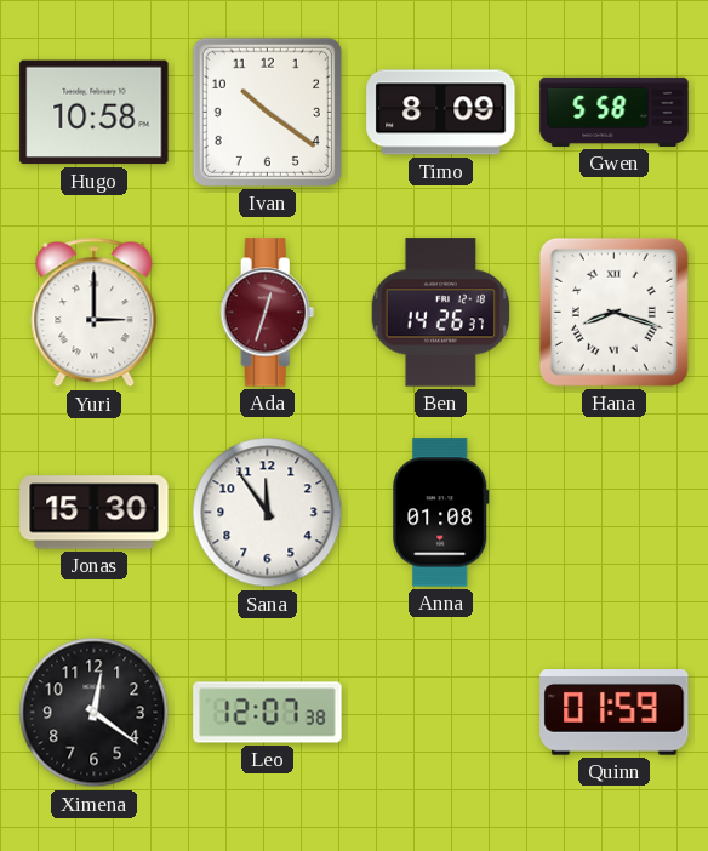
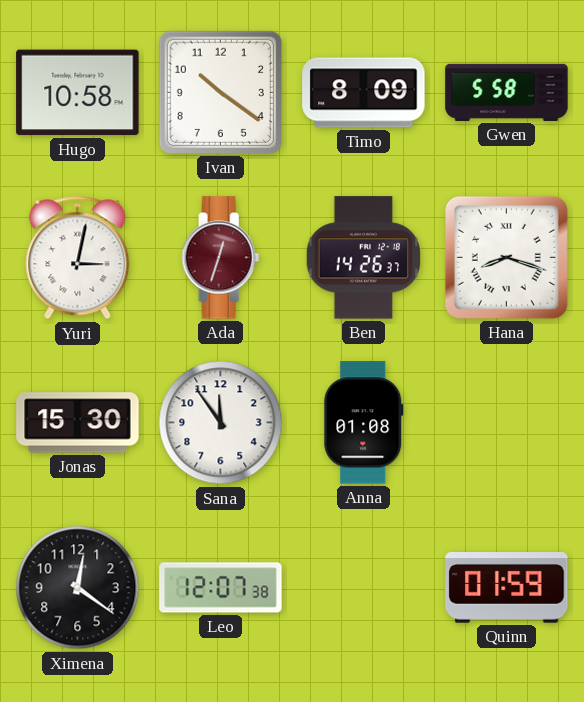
Yuri: 3:00 -> 3:02
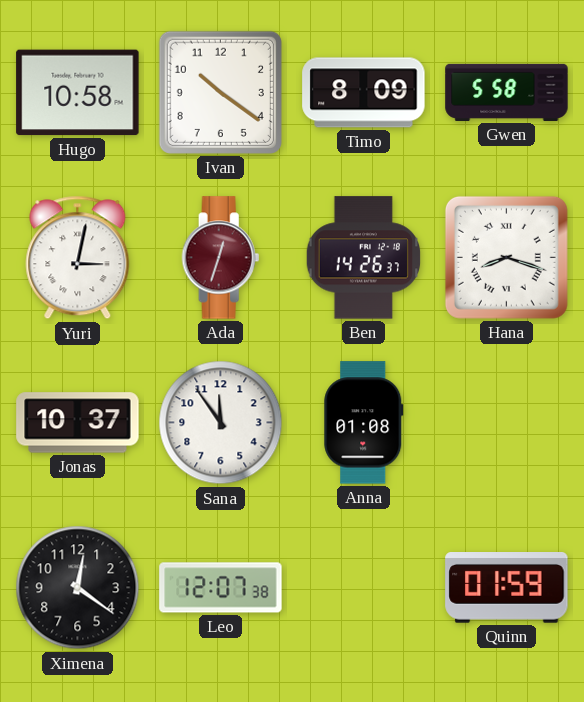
Jonas: 15:30 -> 10:37
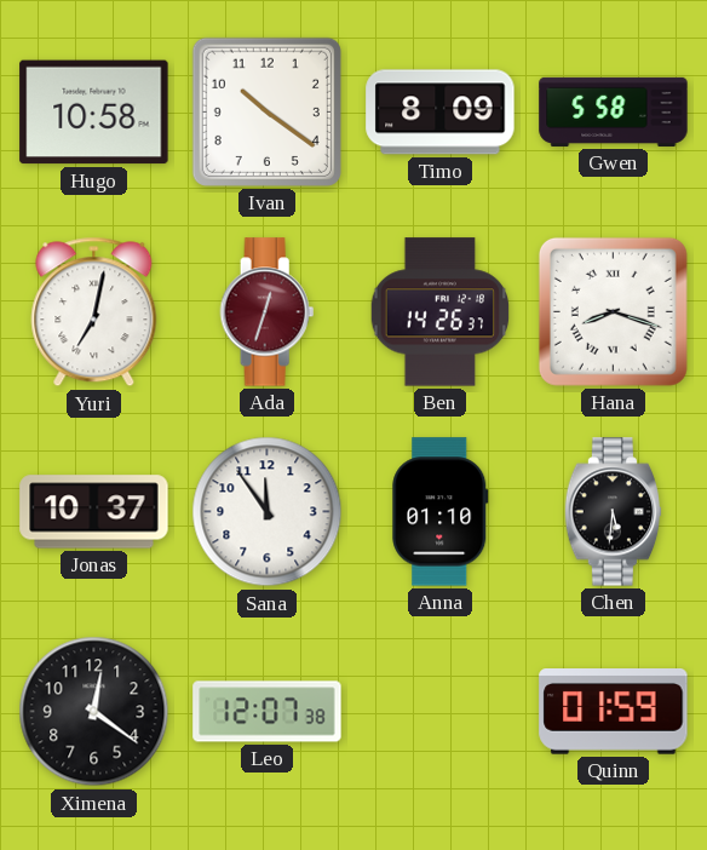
Yuri: 3:02 -> 7:02
Anna: 01:08 -> 01:10
Chen: none -> 5:31
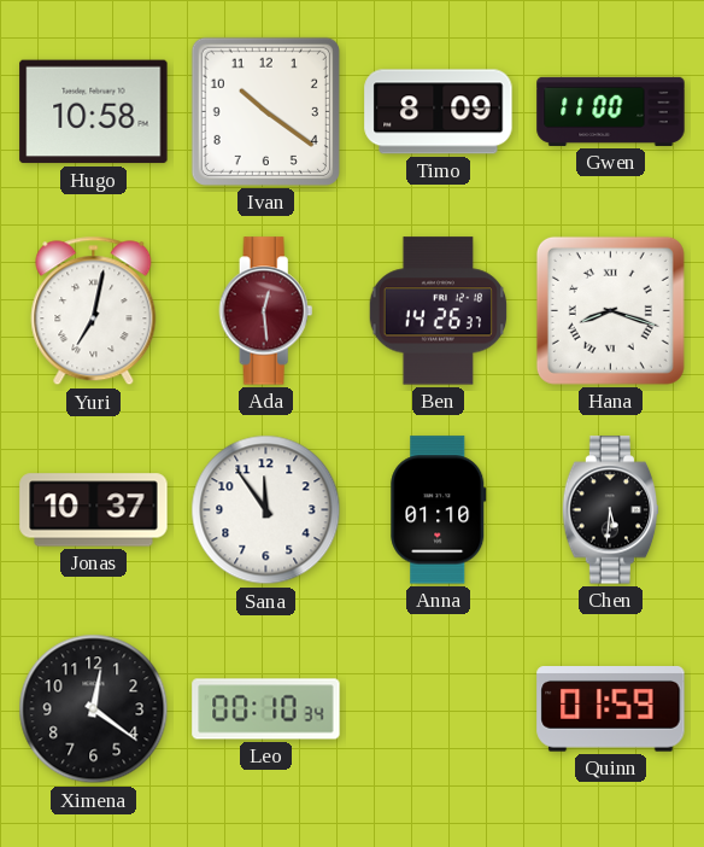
Gwen: 5:58 -> 11:00
Ada: 12:33 -> 12:29
Leo: 12:07 -> 00:10
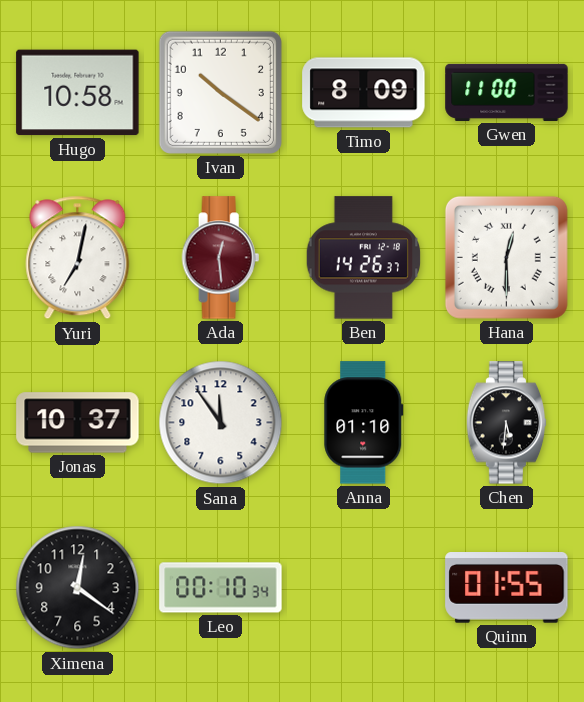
Hana: 8:18 -> 12:30
Quinn: 01:59 -> 01:55
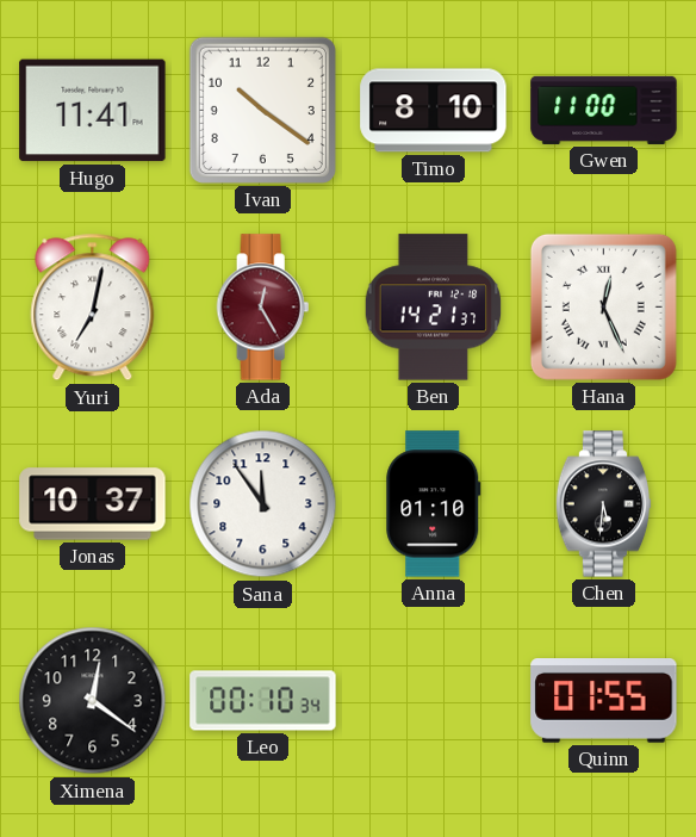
Hugo: 10:58 -> 11:41
Timo: 8:09 -> 8:10
Ada: 12:29 -> 12:25
Ben: 14:26 -> 14:21
Hana: 12:30 -> 12:26
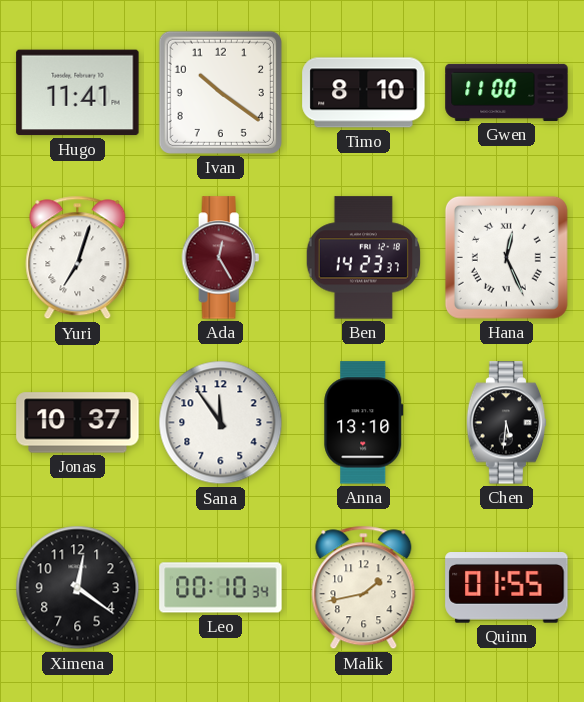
Yuri: 7:02 -> 7:03
Ben: 14:21 -> 14:23
Anna: 01:10 -> 13:10
Malik: none -> 1:43
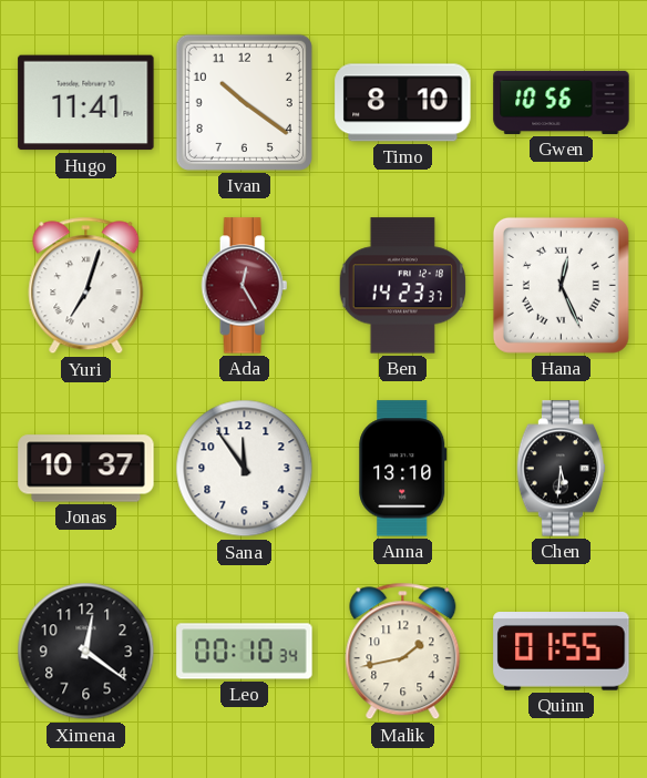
Gwen: 11:00 -> 10:56
